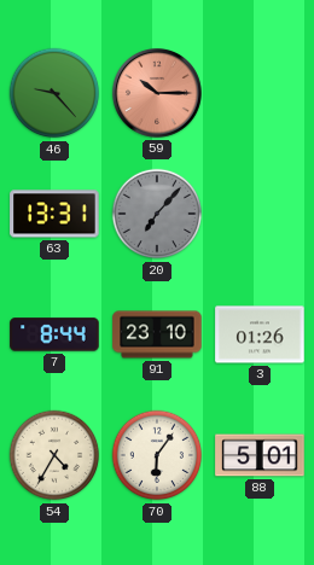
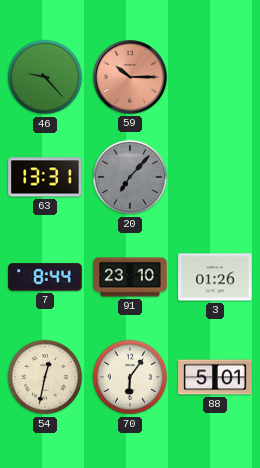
54: 4:35 -> 12:32
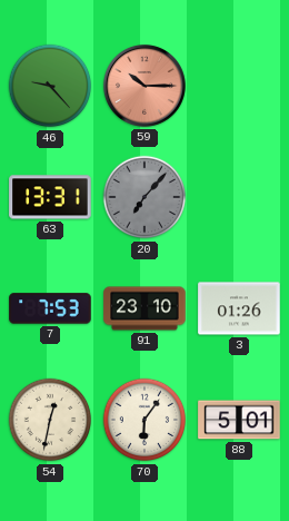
7: 8:44 -> 7:53
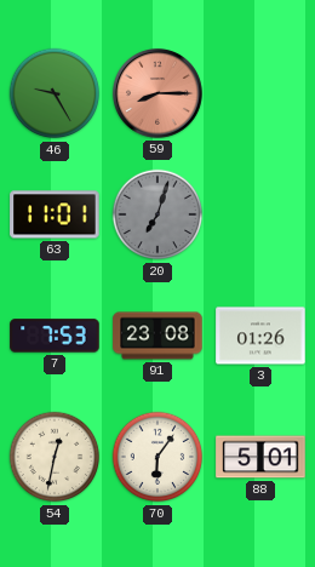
46: 9:23 -> 9:25
59: 10:15 -> 8:15
63: 13:31 -> 11:01
20: 7:07 -> 7:03
91: 23:10 -> 23:08
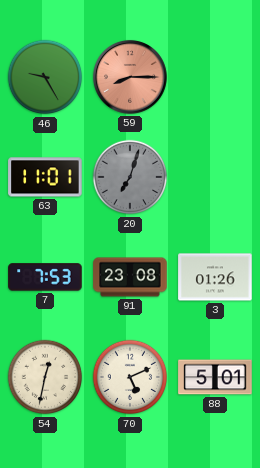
70: 6:06 -> 5:11
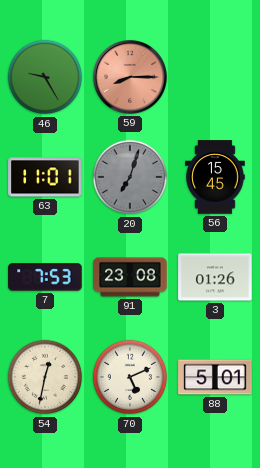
56: none -> 15:45
